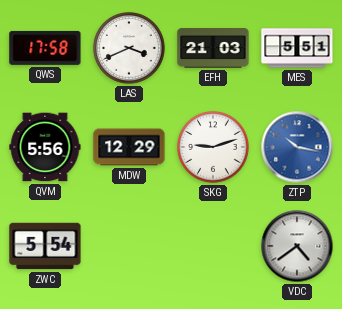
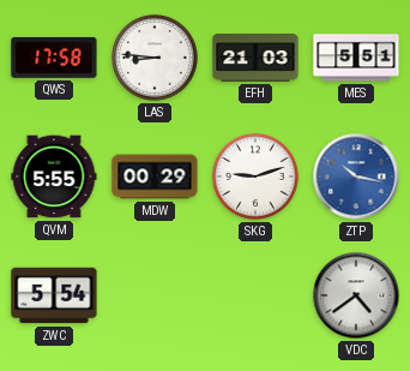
LAS: 3:41 -> 8:46
QVM: 5:56 -> 5:55
MDW: 12:29 -> 00:29
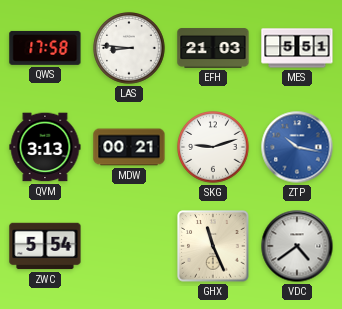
QVM: 5:55 -> 3:13
MDW: 00:29 -> 00:21
GHX: none -> 11:26
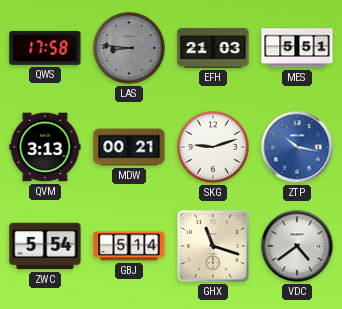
LAS dial: white -> grey
GBJ: none -> 5:14
GHX: 11:26 -> 11:18
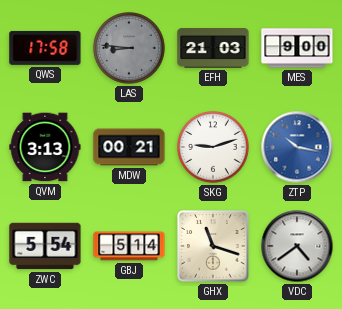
MES: 5:51 -> 9:00
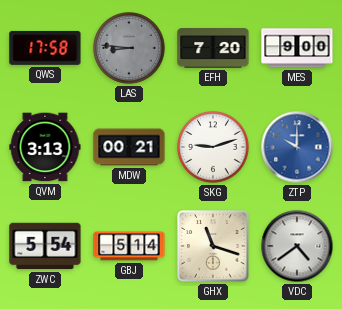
EFH: 21:03 -> 7:20
ZTP: 10:17 -> 10:00
